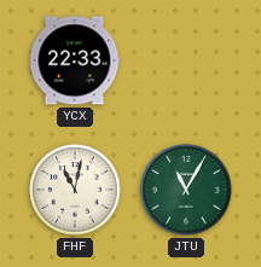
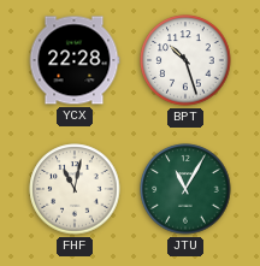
YCX: 22:33 -> 22:28
BPT: none -> 10:27
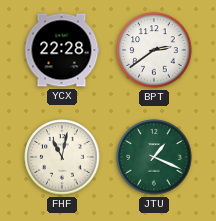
BPT: 10:27 -> 2:39
JTU: 11:05 -> 1:19
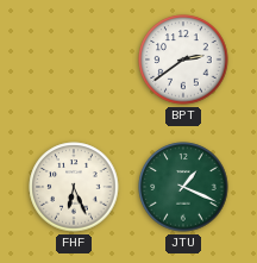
YCX: 22:28 -> none
FHF: 11:02 -> 6:26
